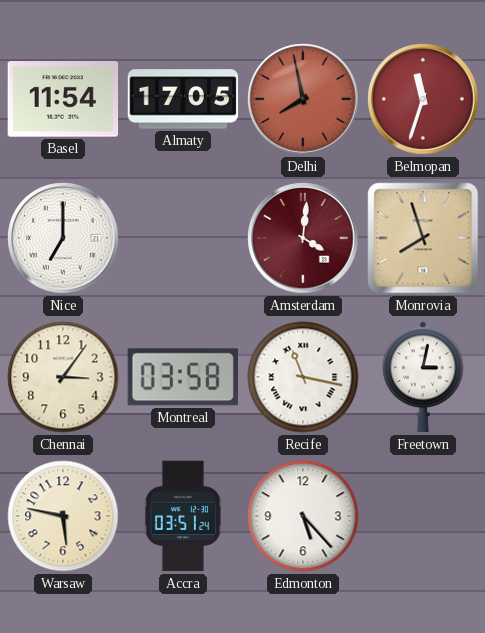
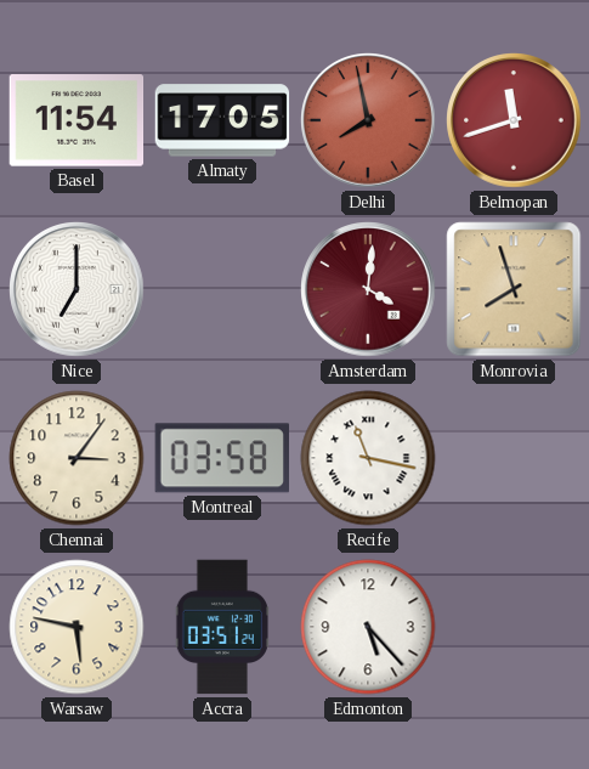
Belmopan: 11:33 -> 11:42
Freetown: 3:02 -> none
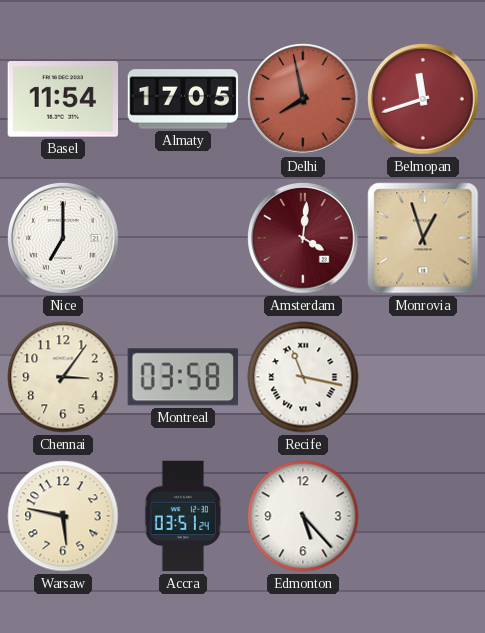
Monrovia: 7:57 -> 12:57
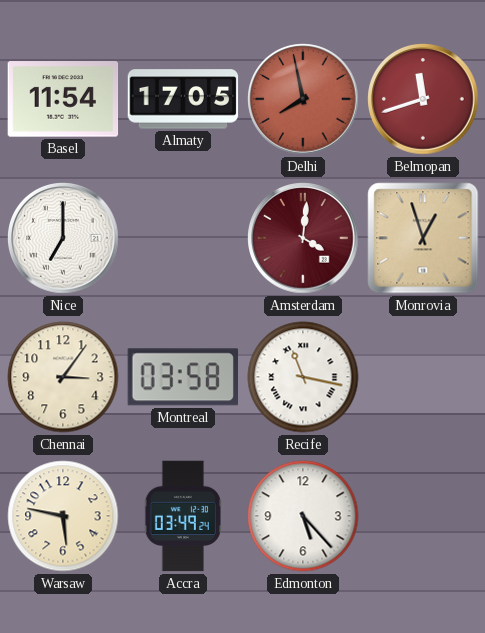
Accra: 03:51 -> 03:49
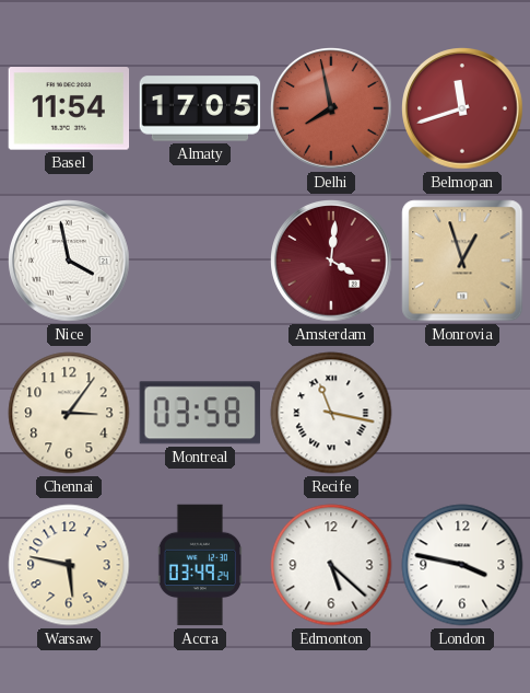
Nice: 7:00 -> 3:58
Edmonton: 5:23 -> 5:22
London: none -> 3:47
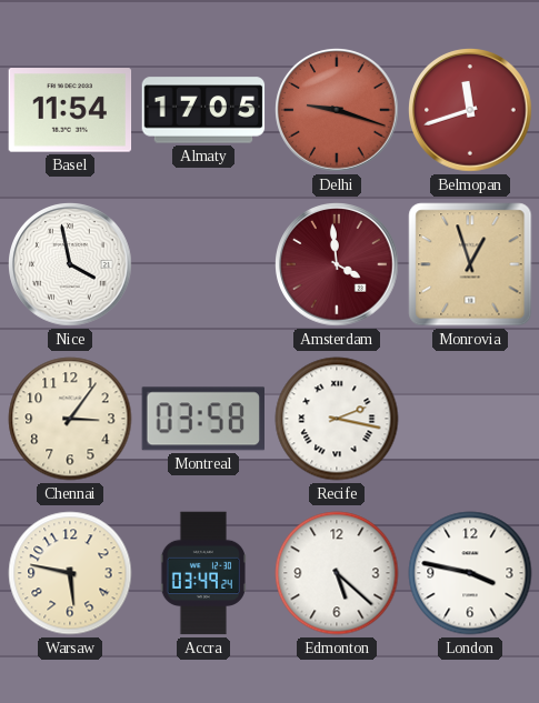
Delhi: 7:58 -> 9:18
Amsterdam: 4:01 -> 3:59
Recife: 11:17 -> 2:17
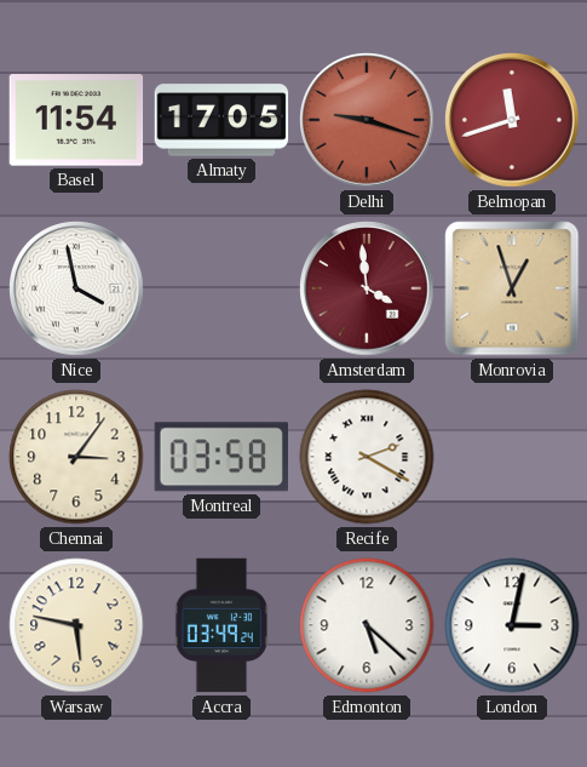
Recife: 2:17 -> 2:20
London: 3:47 -> 3:02
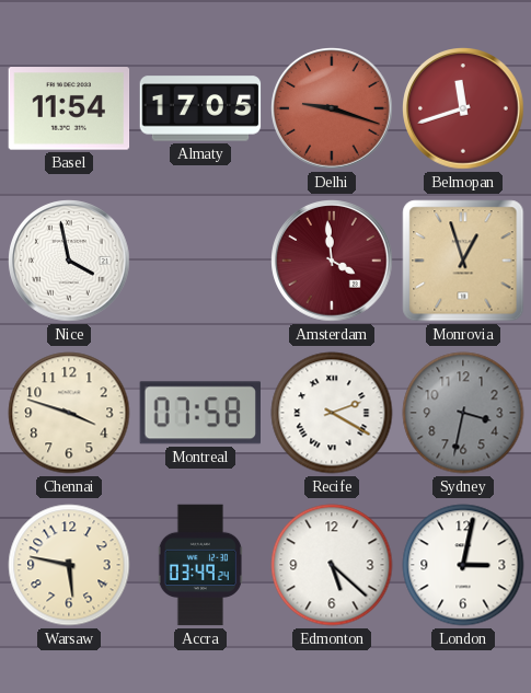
Chennai: 3:06 -> 3:48
Montreal: 03:58 -> 07:58
Sydney: none -> 3:32
